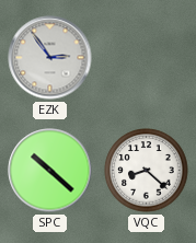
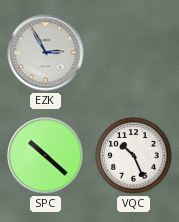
EZK: 2:54 -> 2:55
VQC: 8:22 -> 10:26
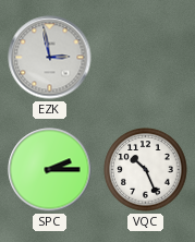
EZK: 2:55 -> 2:58
SPC: 10:22 -> 2:15
